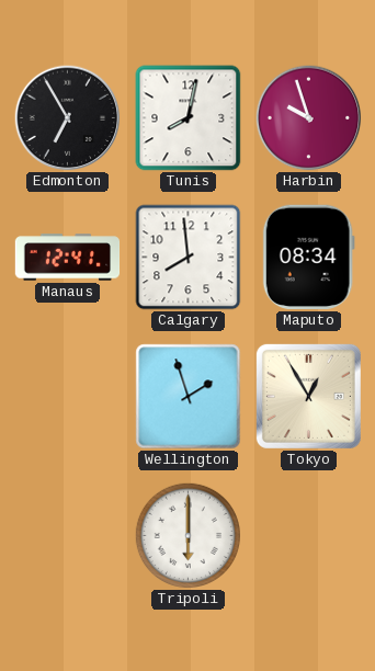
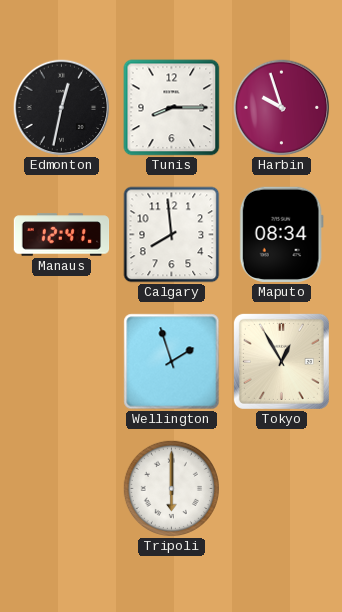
Edmonton: 6:55 -> 12:32
Tunis: 8:02 -> 8:15
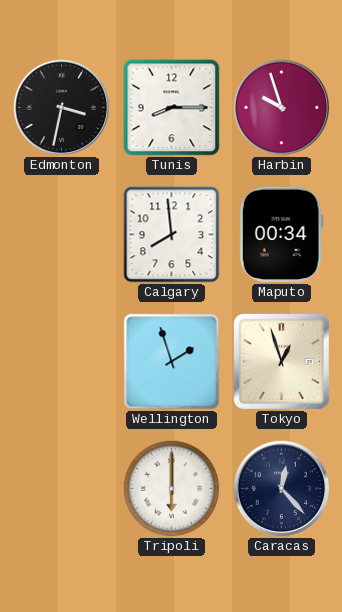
Edmonton: 12:32 -> 3:32
Manaus: 12:41 -> none
Maputo: 08:34 -> 00:34
Tokyo: 12:55 -> 12:57
Caracas: none -> 12:23
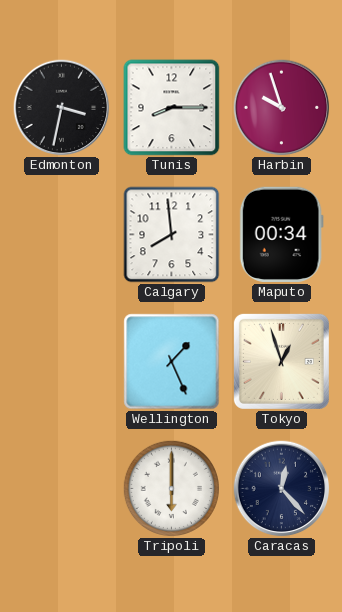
Wellington: 1:57 -> 1:26
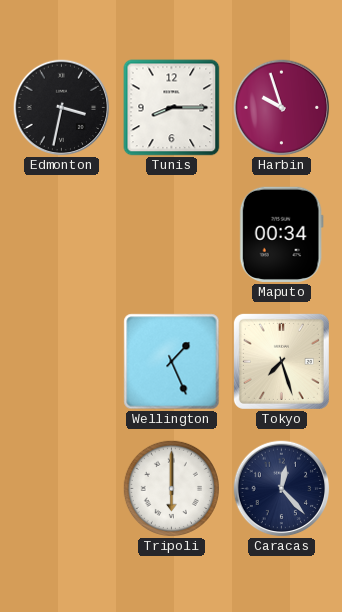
Calgary: 7:59 -> none
Tokyo: 12:57 -> 7:27
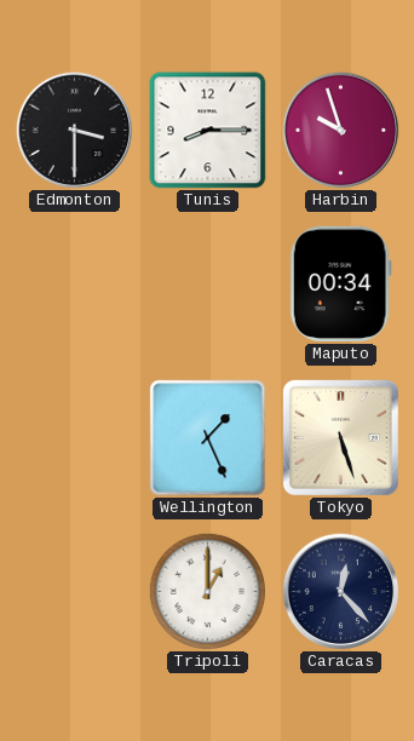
Edmonton: 3:32 -> 3:30
Tokyo: 7:27 -> 5:27
Tripoli: 6:00 -> 1:00
